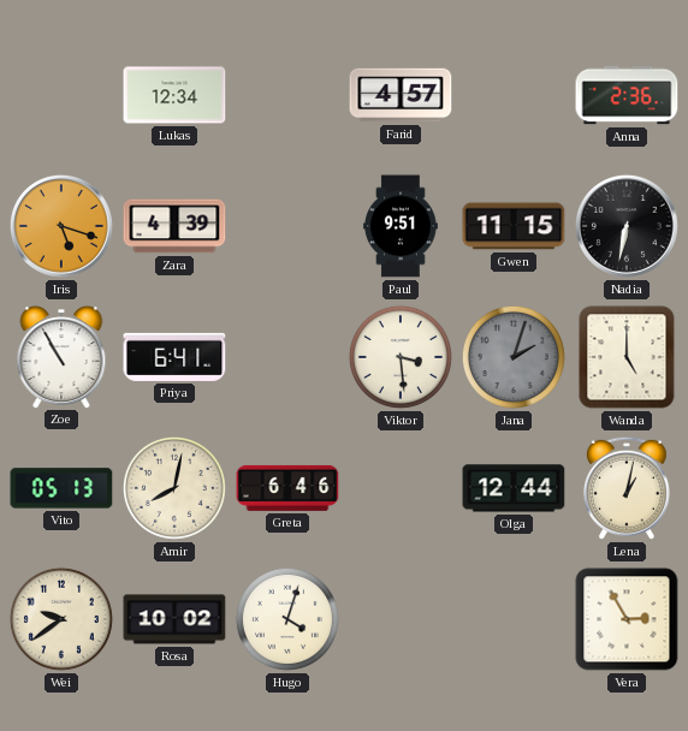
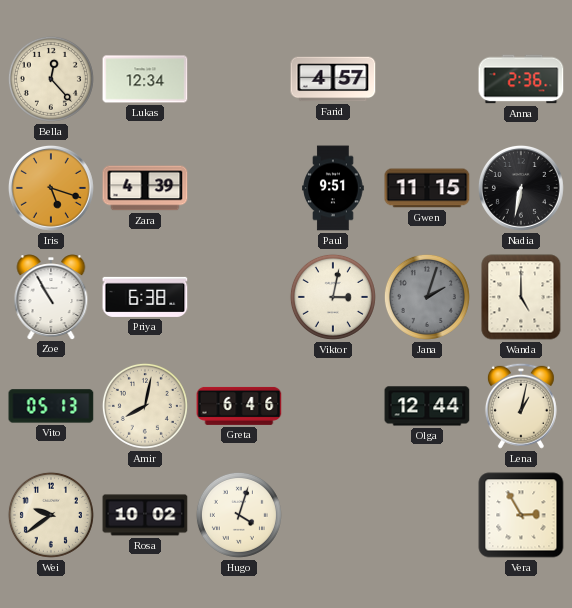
Bella: none -> 12:23
Priya: 6:41 -> 6:38
Viktor: 3:29 -> 3:02
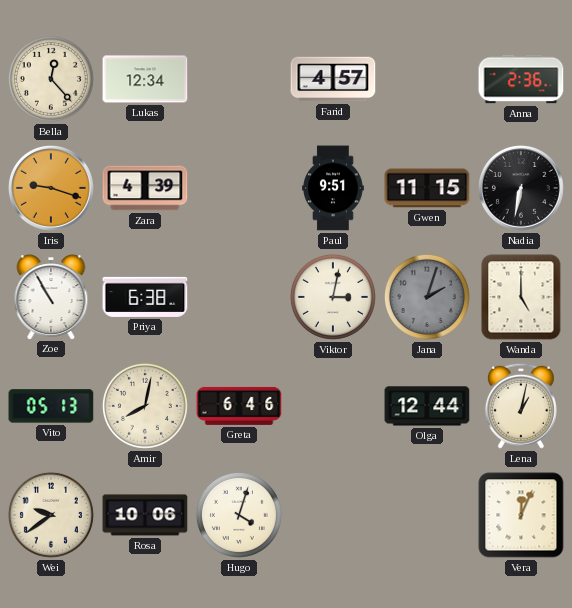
Iris: 5:18 -> 9:18
Rosa: 10:02 -> 10:06
Vera: 2:55 -> 12:04
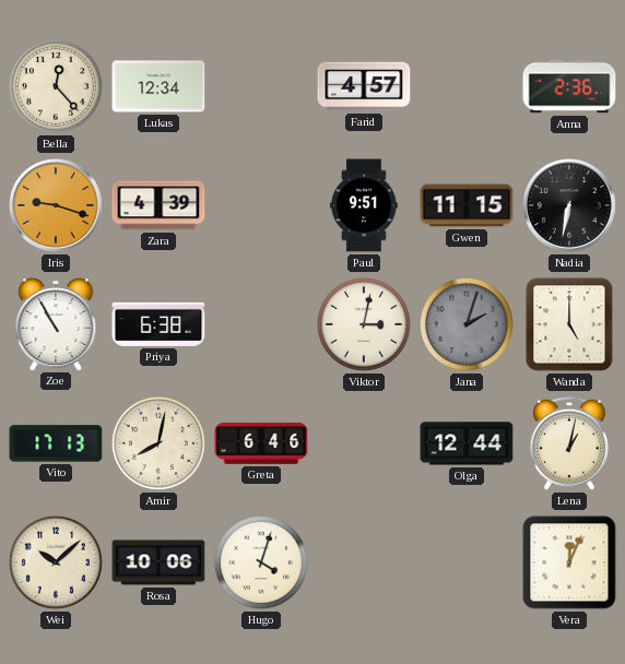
Vito: 05:13 -> 17:13
Wei: 9:39 -> 10:08
